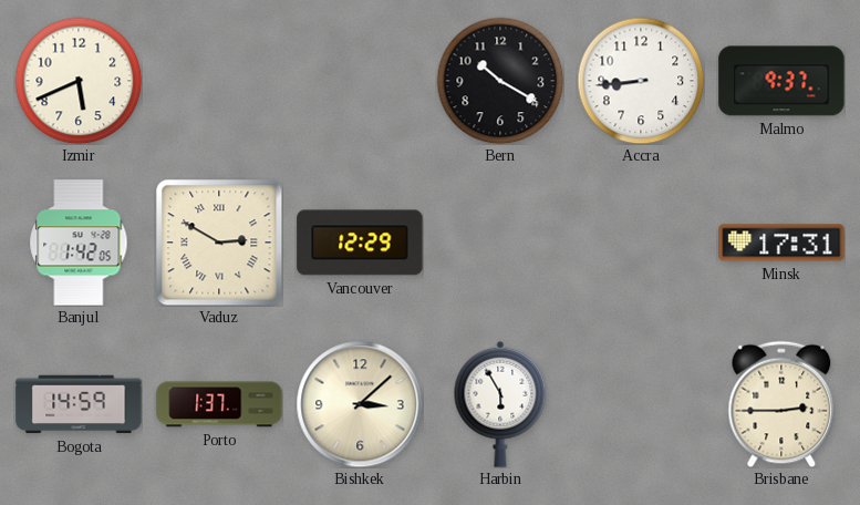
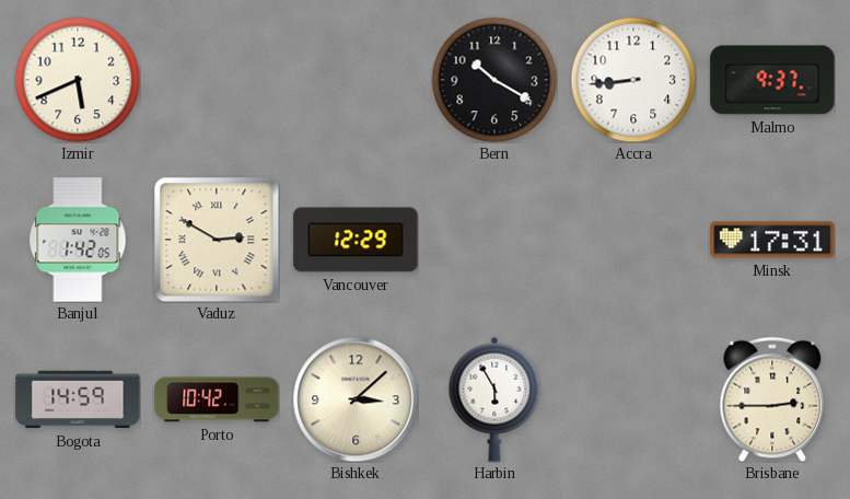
Porto: 1:37 -> 10:42
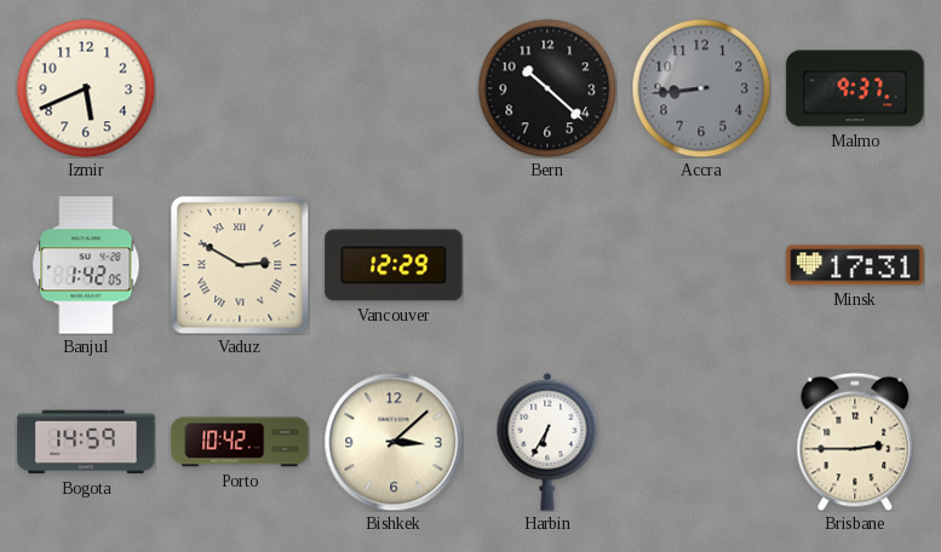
Bern: 10:20 -> 10:22
Accra dial: white -> grey
Harbin: 5:55 -> 6:35
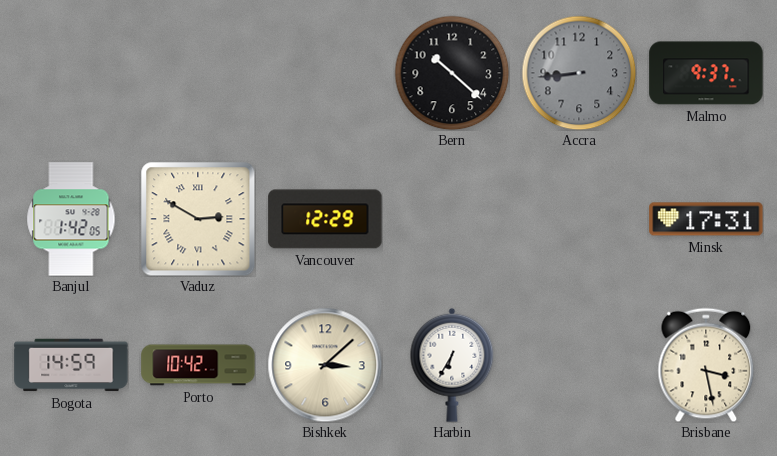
Izmir: 5:41 -> none
Brisbane: 2:45 -> 3:28
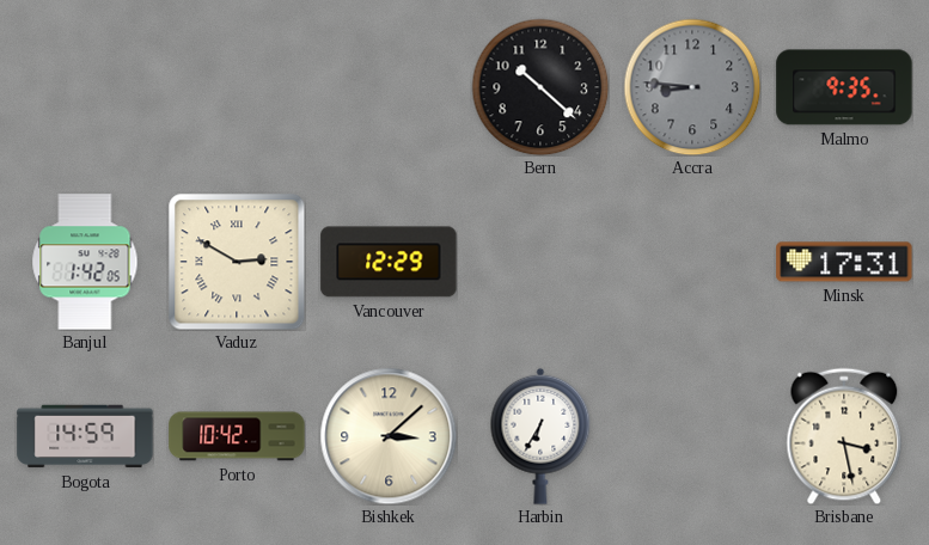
Accra: 8:44 -> 8:46
Malmo: 9:37 -> 9:35
